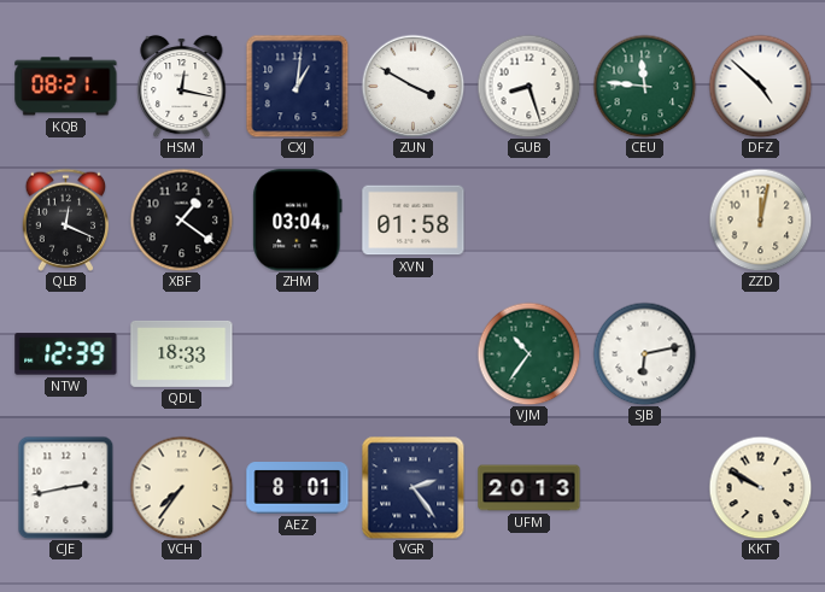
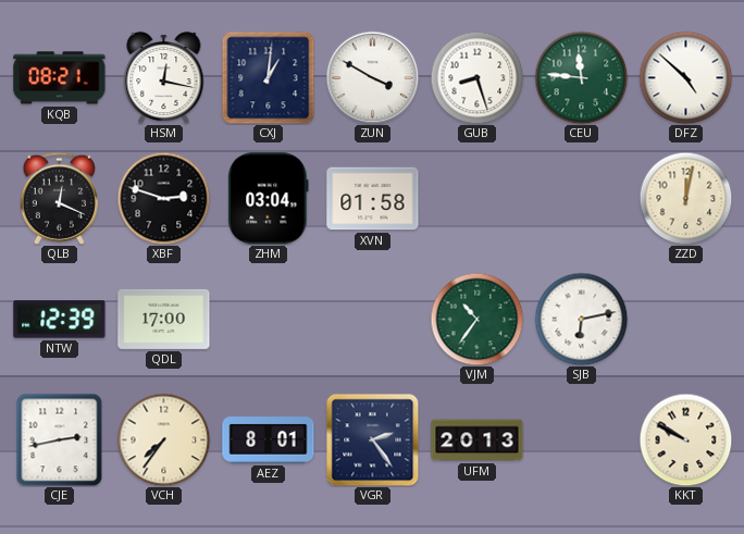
XBF: 1:21 -> 2:48
QDL: 18:33 -> 17:00
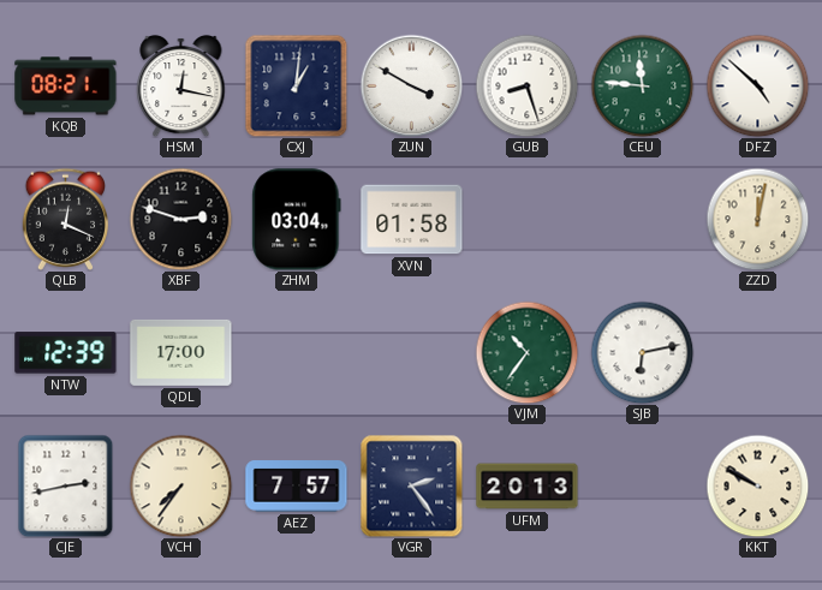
AEZ: 8:01 -> 7:57
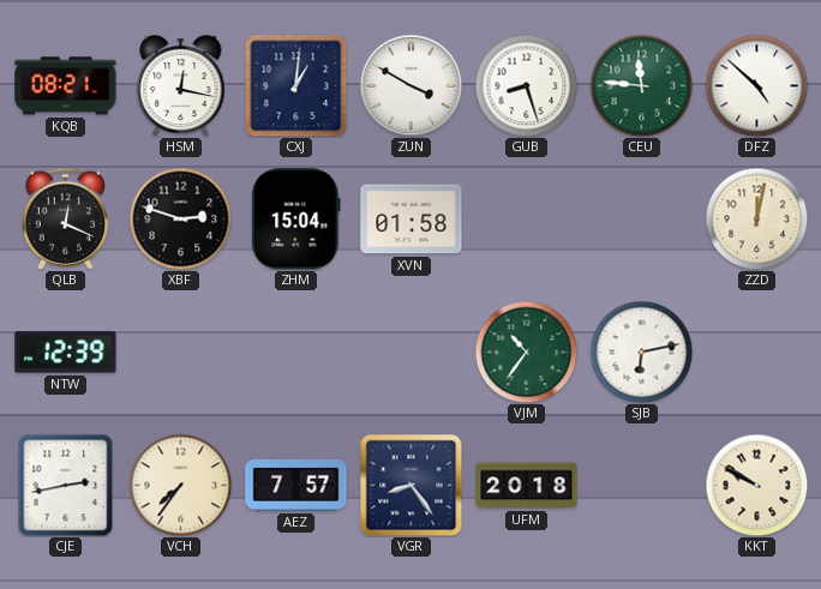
ZHM: 03:04 -> 15:04
QDL: 17:00 -> none
VGR: 2:24 -> 8:24
UFM: 20:13 -> 20:18
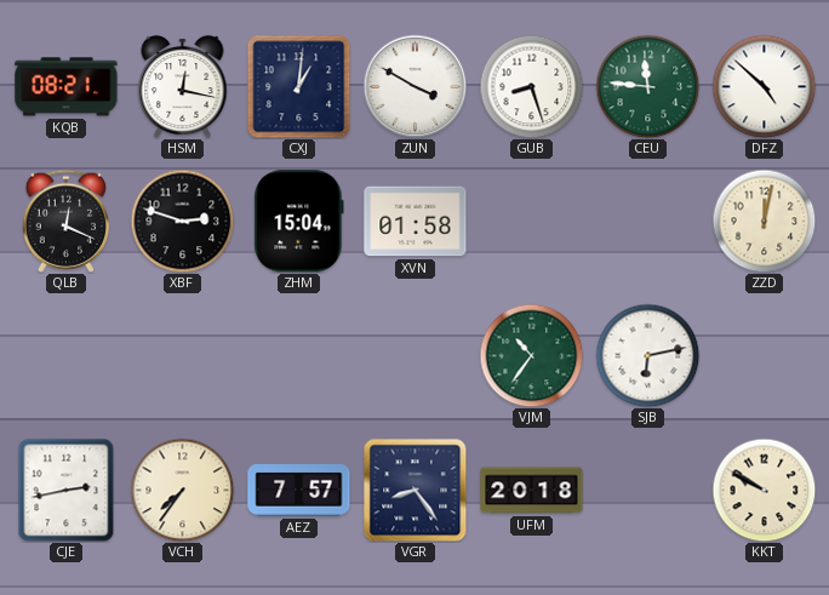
NTW: 12:39 -> none
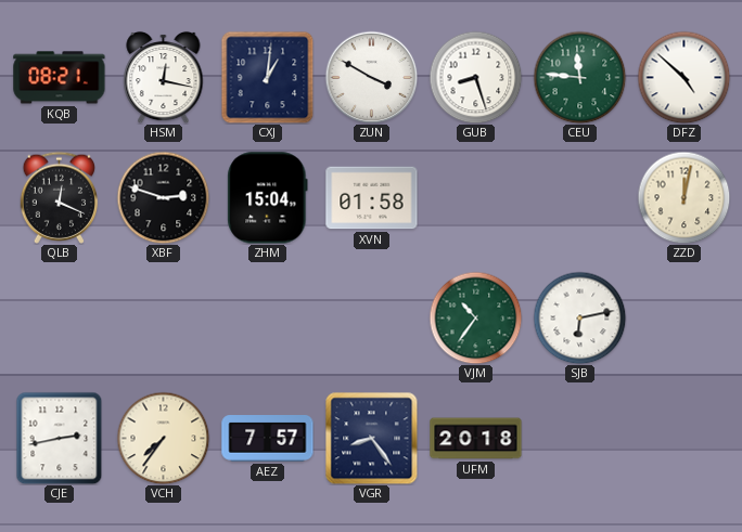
KKT: 9:50 -> none
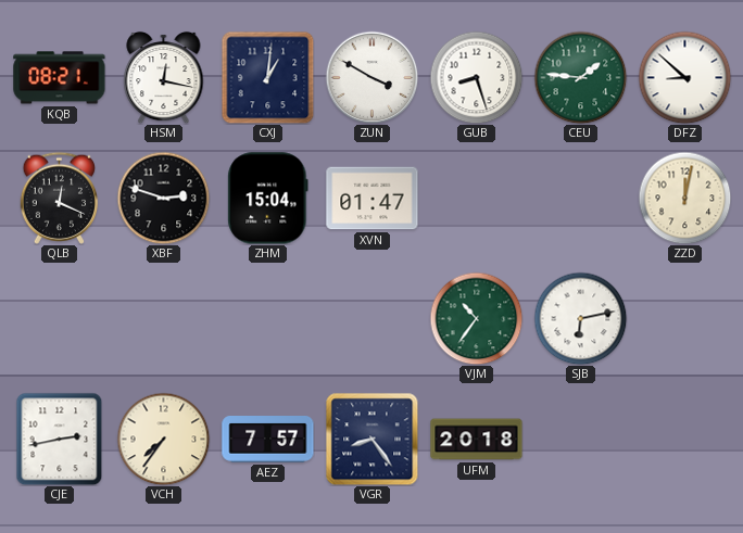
CEU: 11:46 -> 1:46
DFZ: 4:52 -> 8:52
XVN: 01:58 -> 01:47
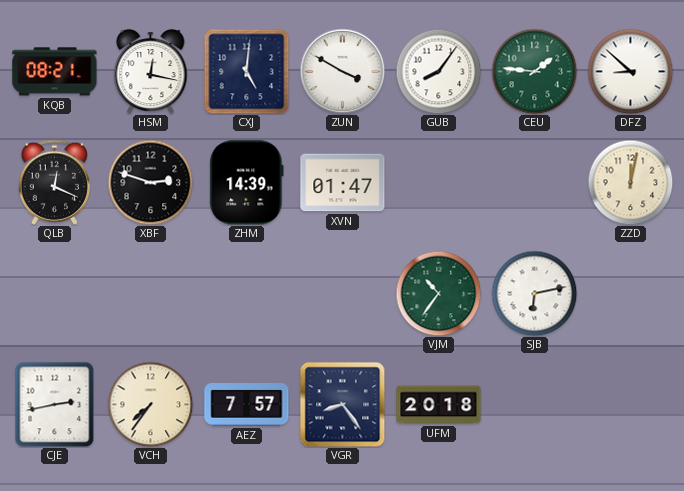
CXJ: 1:01 -> 5:01
GUB: 8:27 -> 8:06
ZHM: 15:04 -> 14:39
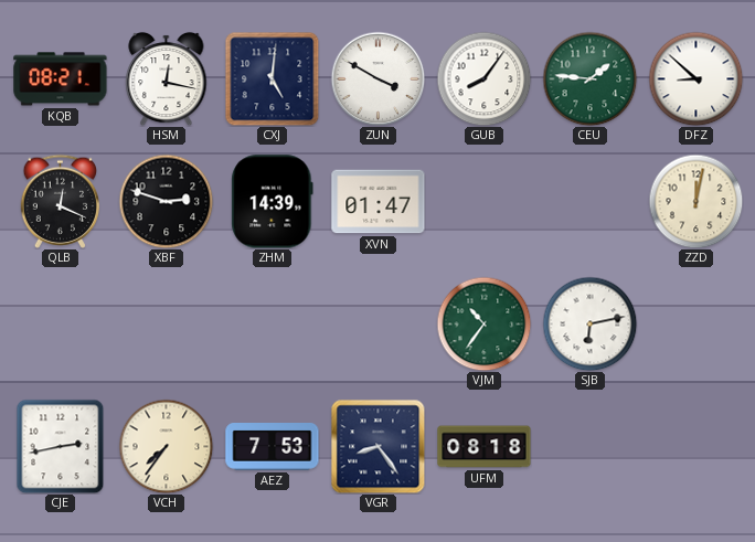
AEZ: 7:57 -> 7:53
UFM: 20:18 -> 08:18
